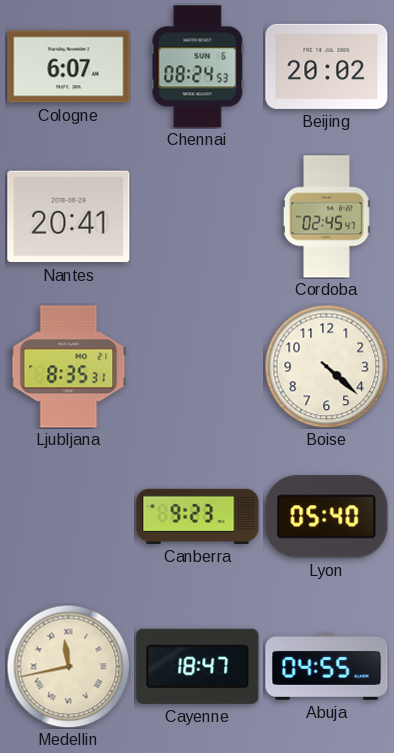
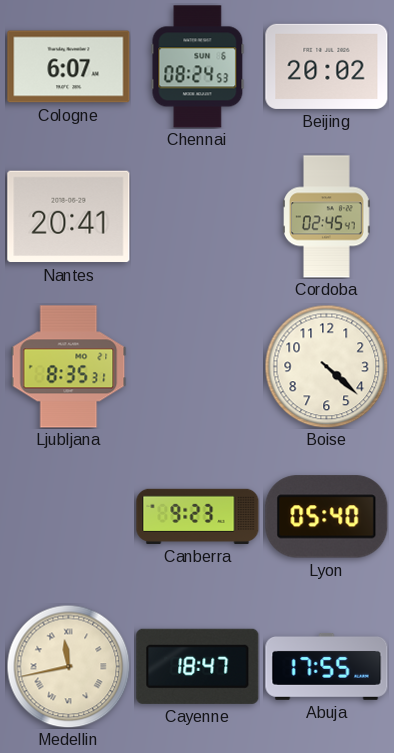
Abuja: 04:55 -> 17:55
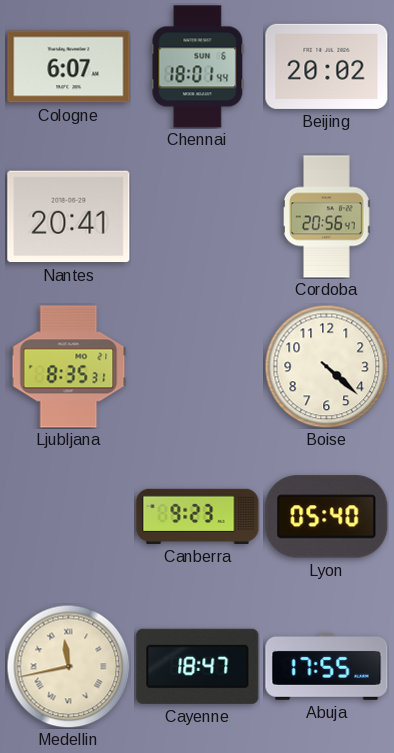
Chennai: 08:24 -> 18:01
Cordoba: 02:45 -> 20:56
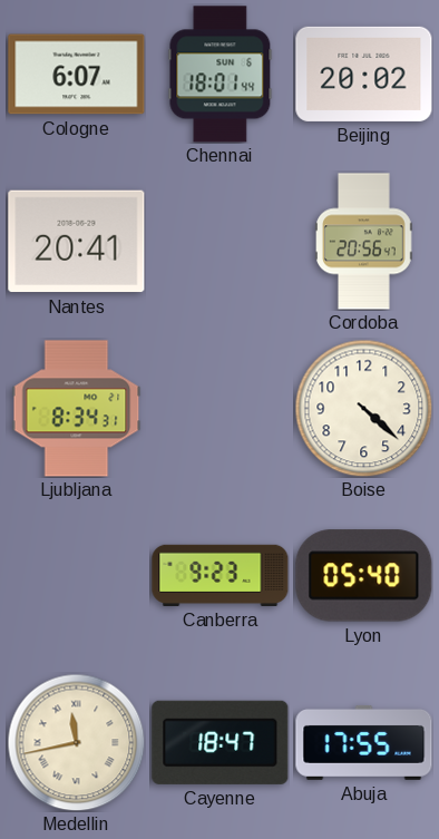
Ljubljana: 8:35 -> 8:34
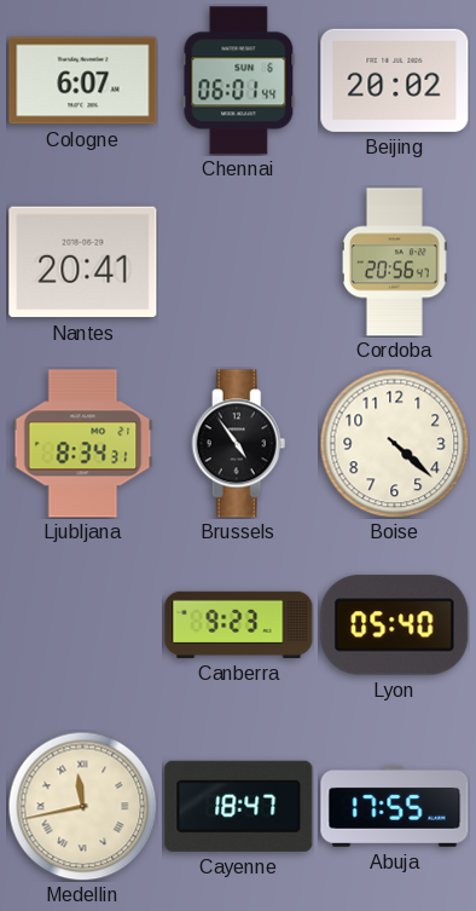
Chennai: 18:01 -> 06:01
Brussels: none -> 4:54
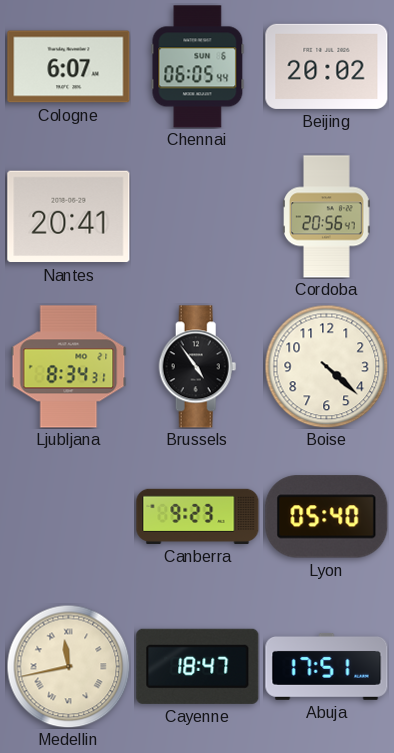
Chennai: 06:01 -> 06:05
Abuja: 17:55 -> 17:51
